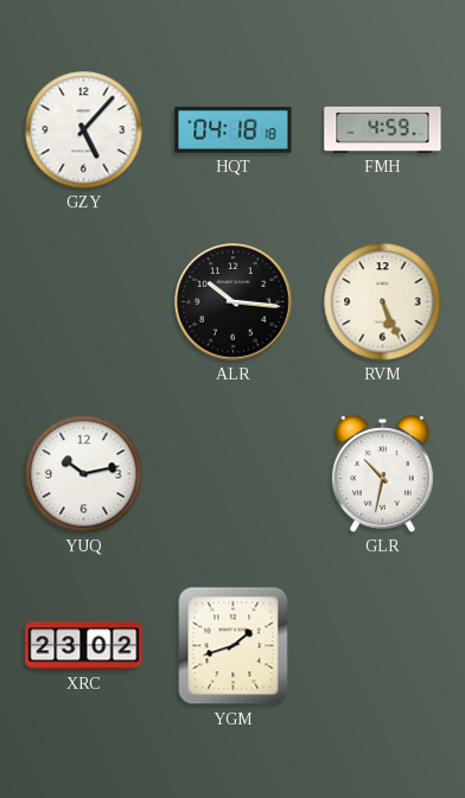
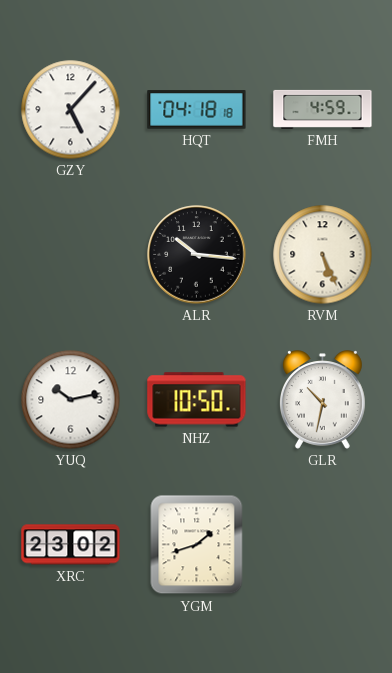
NHZ: none -> 10:50
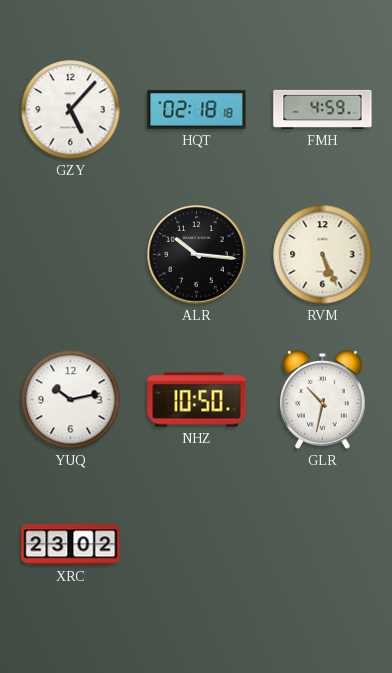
HQT: 04:18 -> 02:18
YGM: 1:42 -> none
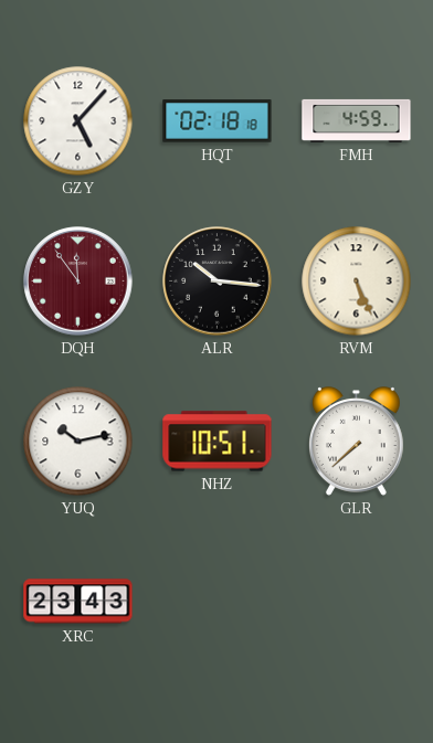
DQH: none -> 11:54
NHZ: 10:50 -> 10:51
GLR: 10:32 -> 7:38
XRC: 23:02 -> 23:43
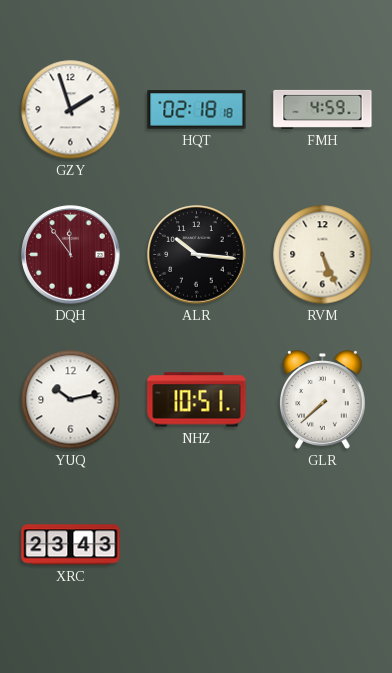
GZY: 5:07 -> 1:57
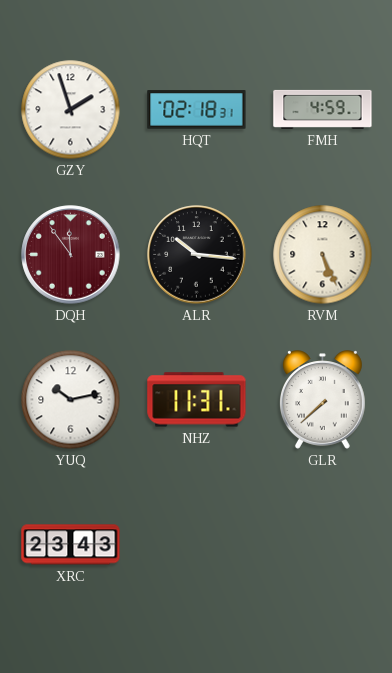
HQT: 02:18:18 -> 02:18:31
NHZ: 10:51 -> 11:31
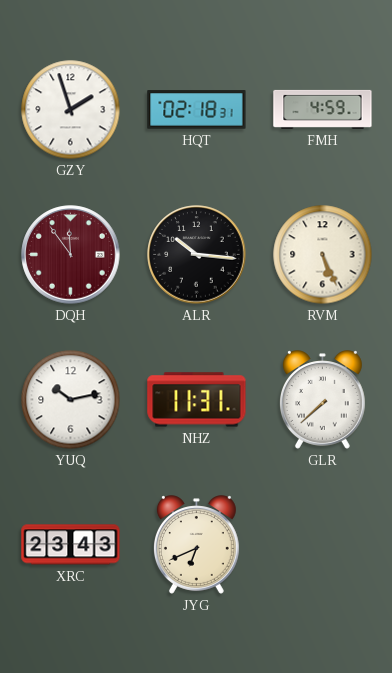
JYG: none -> 6:41
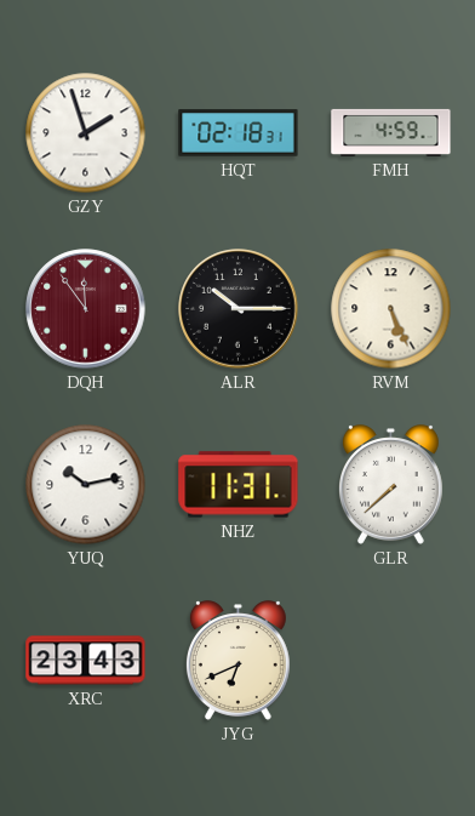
ALR: 10:16 -> 10:15
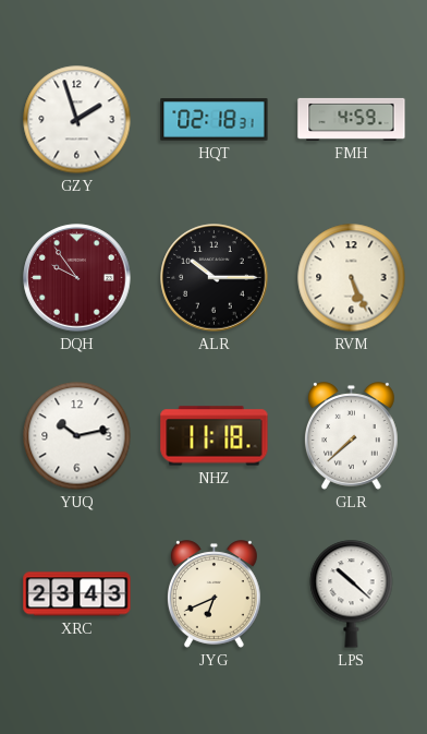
DQH: 11:54 -> 9:54
NHZ: 11:31 -> 11:18
LPS: none -> 10:22
